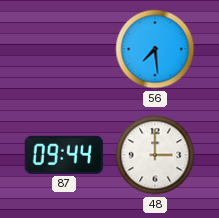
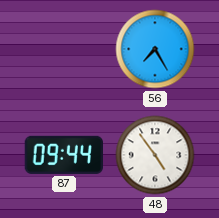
56: 7:29 -> 7:25
48: 3:00 -> 4:54
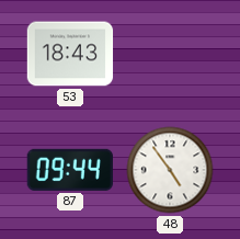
53: none -> 18:43
56: 7:25 -> none
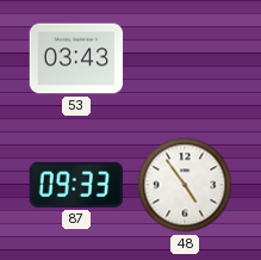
53: 18:43 -> 03:43
87: 09:44 -> 09:33
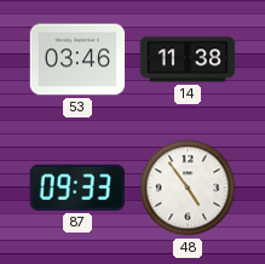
53: 03:43 -> 03:46
14: none -> 11:38
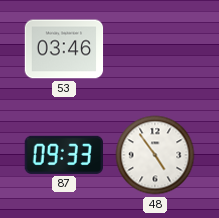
14: 11:38 -> none
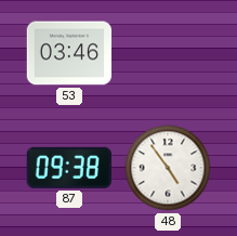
87: 09:33 -> 09:38
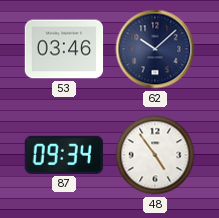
62: none -> 10:08
87: 09:38 -> 09:34
